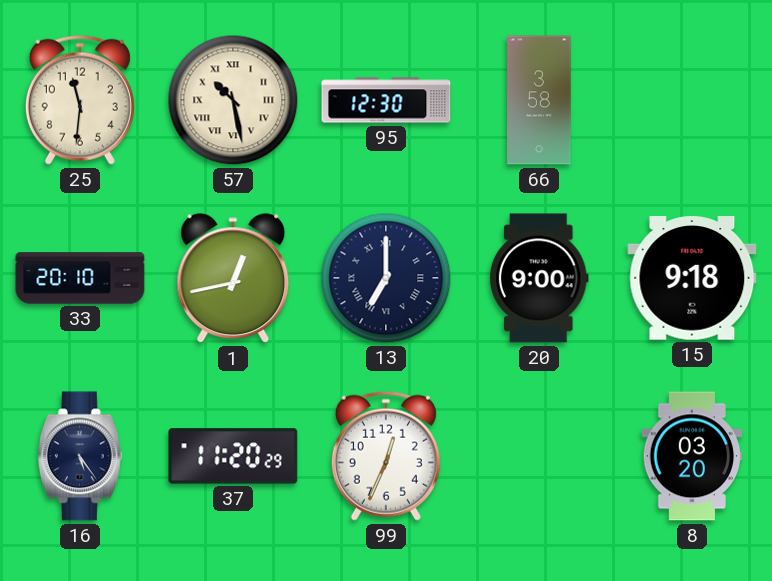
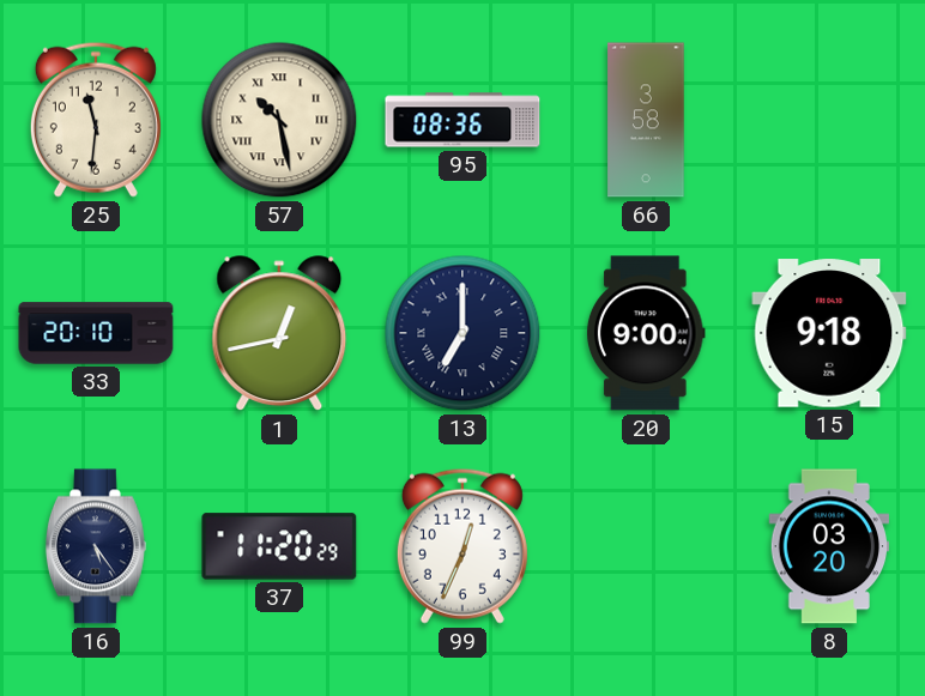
95: 12:30 -> 08:36
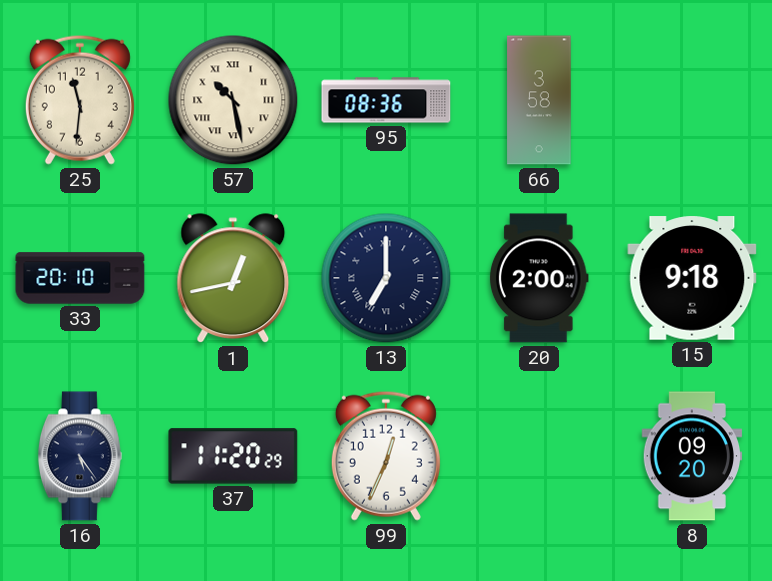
20: 9:00 -> 2:00
8: 03:20 -> 09:20
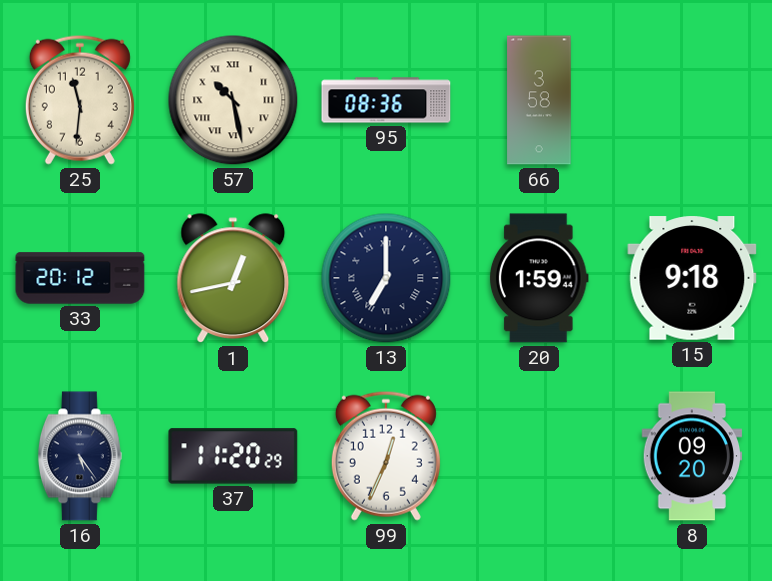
33: 20:10 -> 20:12
20: 2:00 -> 1:59
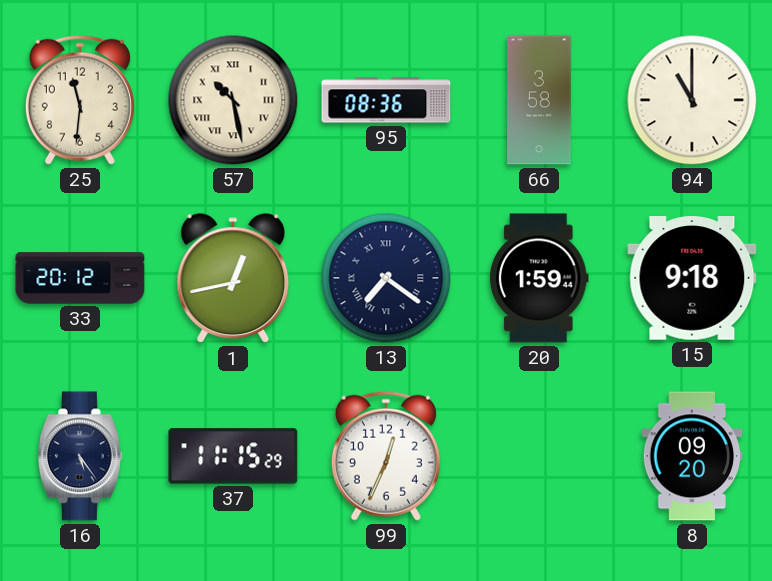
94: none -> 11:00
13: 7:00 -> 7:21
37: 11:20 -> 11:15
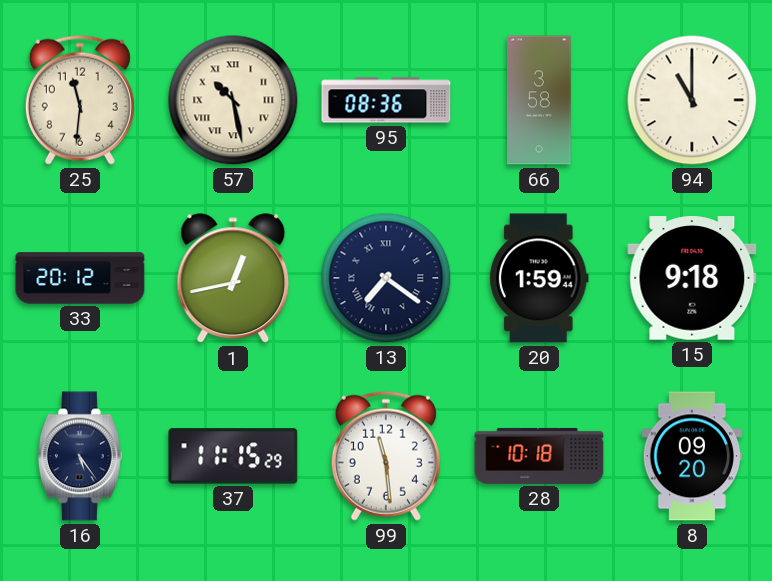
99: 12:34 -> 11:29
28: none -> 10:18
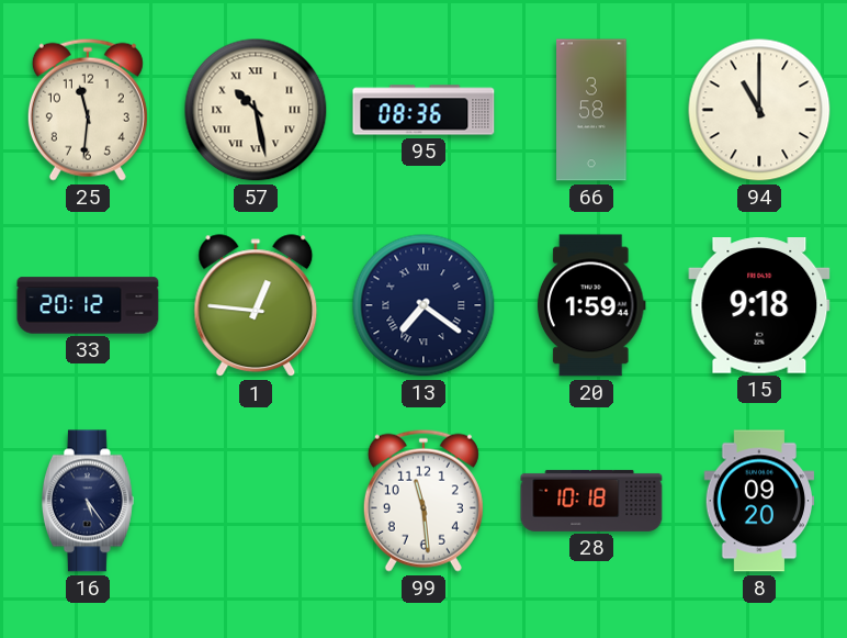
1: 12:43 -> 12:46
37: 11:15 -> none
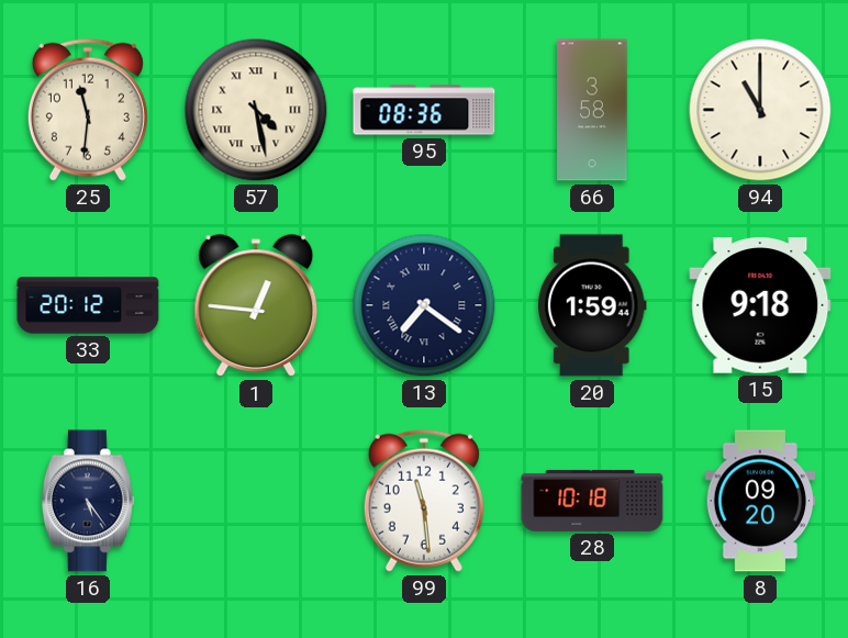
57: 10:28 -> 4:28
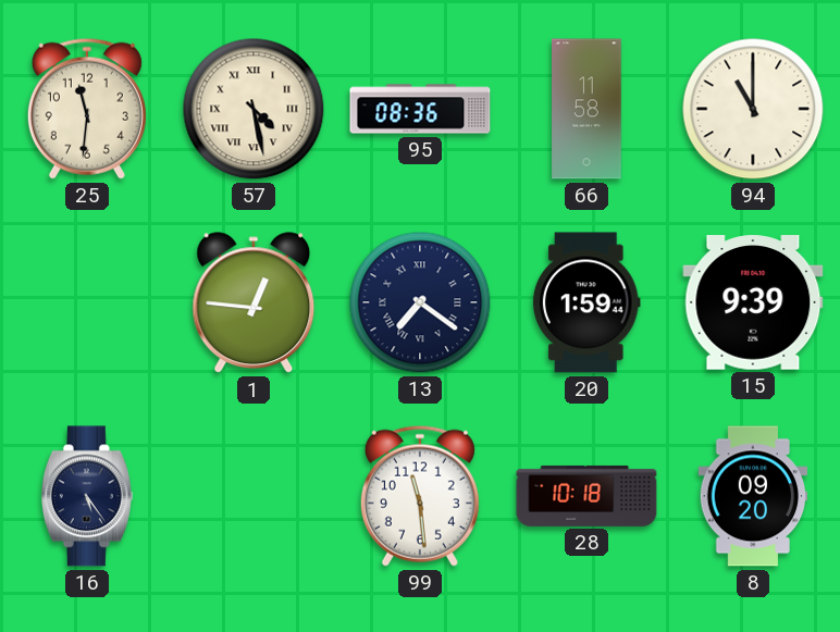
66: 3:58 -> 11:58
33: 20:12 -> none
15: 9:18 -> 9:39
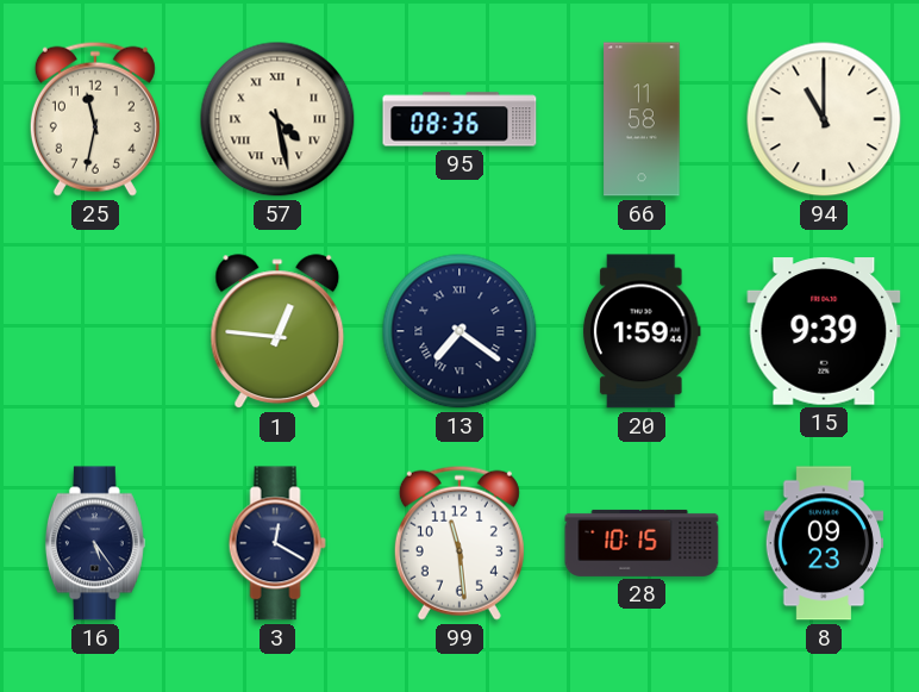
25: 11:31 -> 11:32
3: none -> 12:20
28: 10:18 -> 10:15
8: 09:20 -> 09:23
